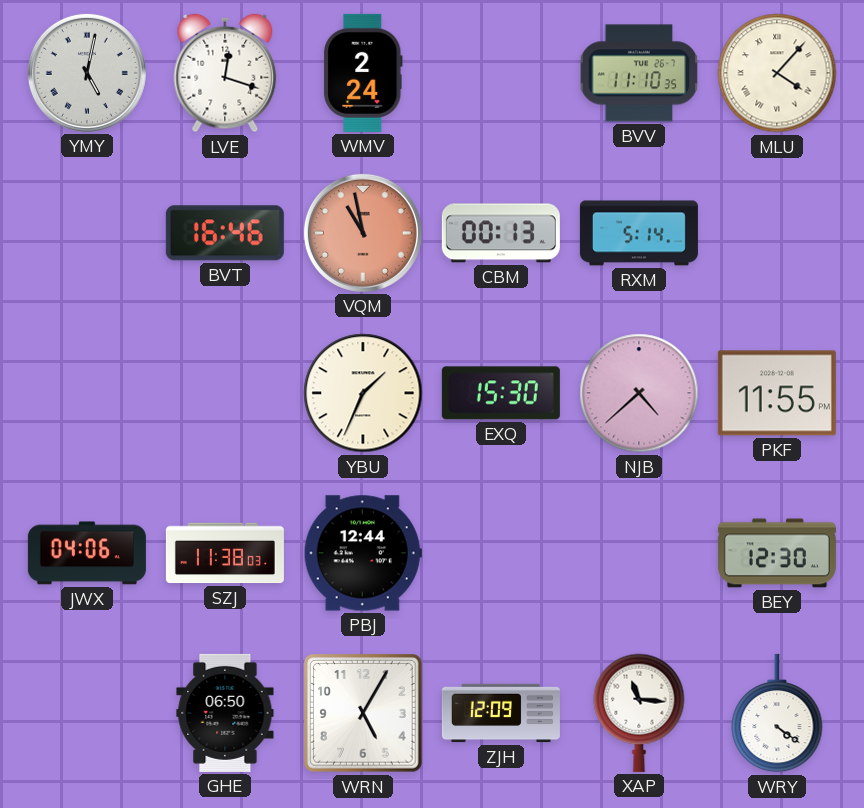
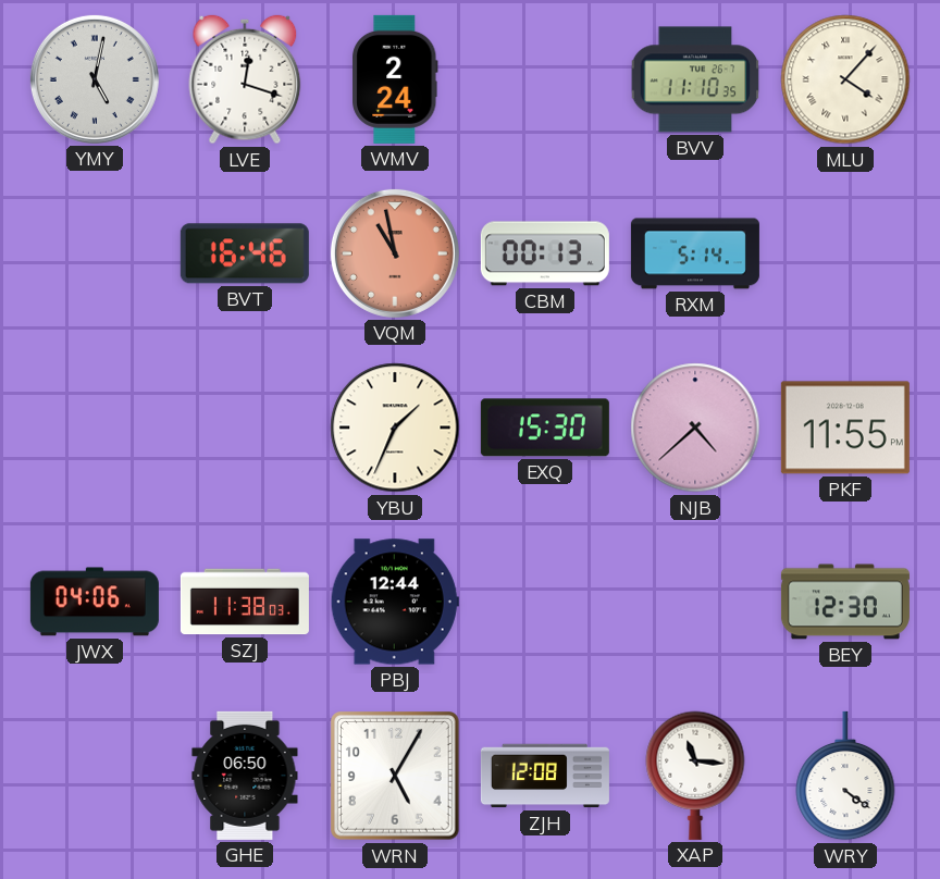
ZJH: 12:09 -> 12:08
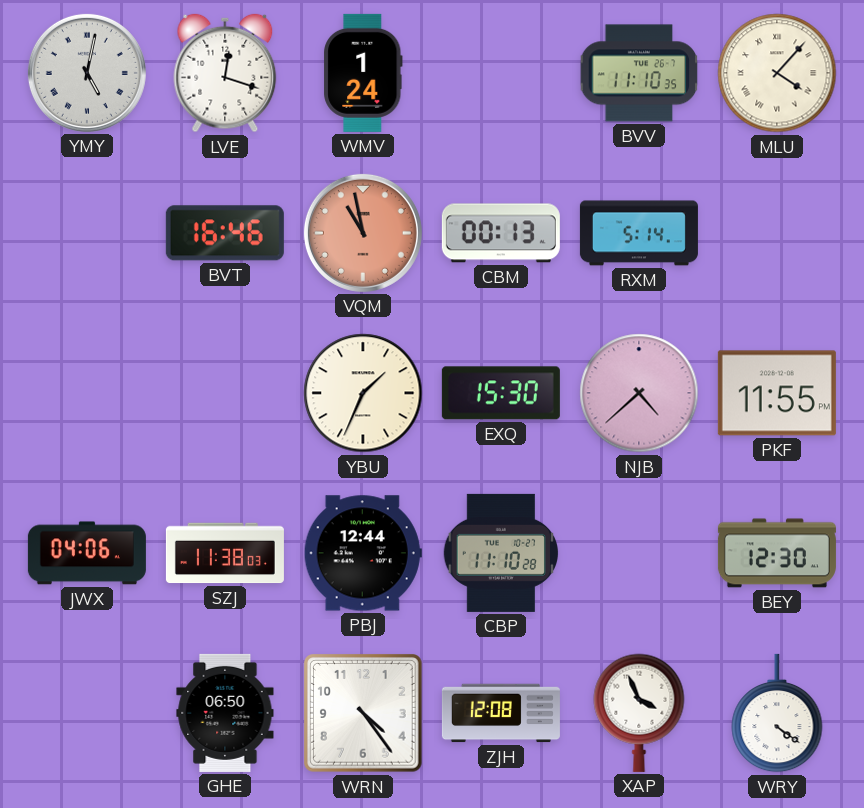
WMV: 2:24 -> 1:24
CBP: none -> 11:10
WRN: 5:05 -> 4:24
XAP: 11:16 -> 3:56
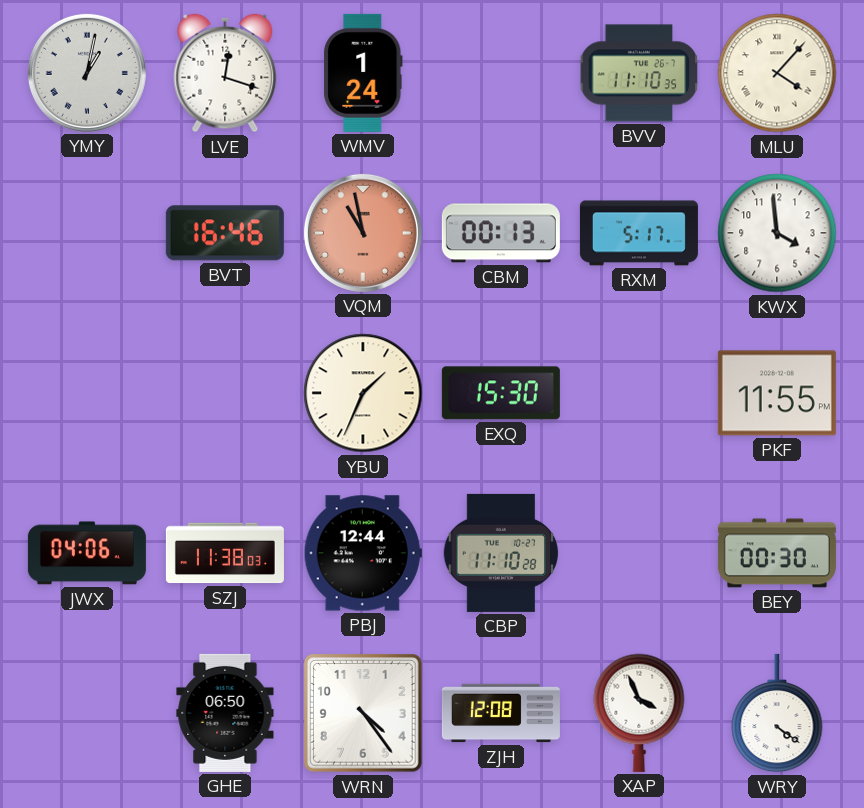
YMY: 5:02 -> 1:02
RXM: 5:14 -> 5:17
KWX: none -> 3:59
NJB: 4:38 -> none
BEY: 12:30 -> 00:30
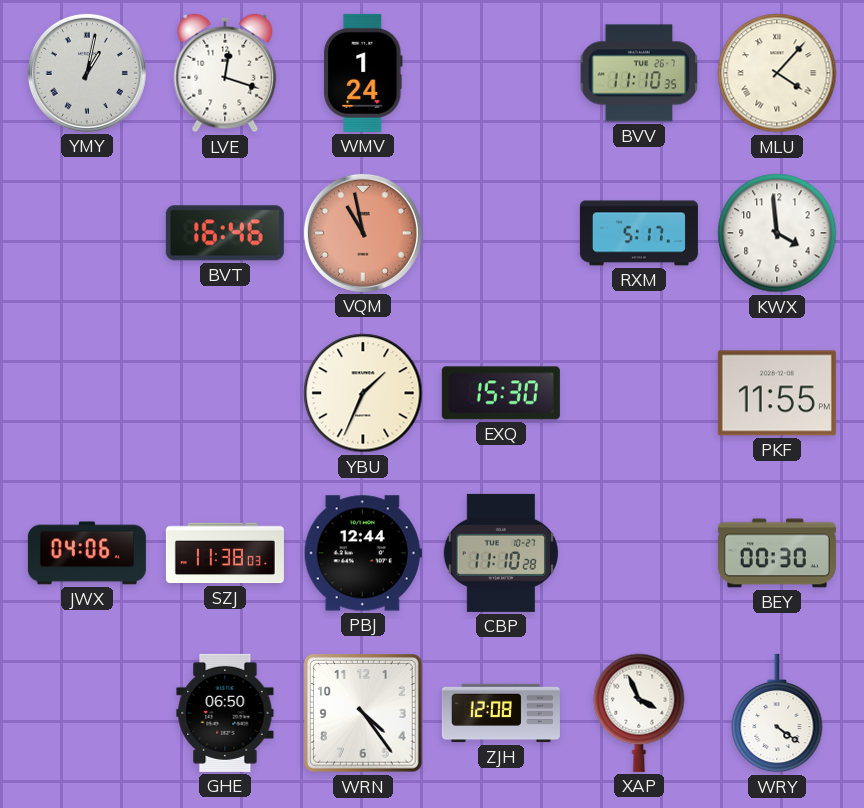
CBM: 00:13 -> none
